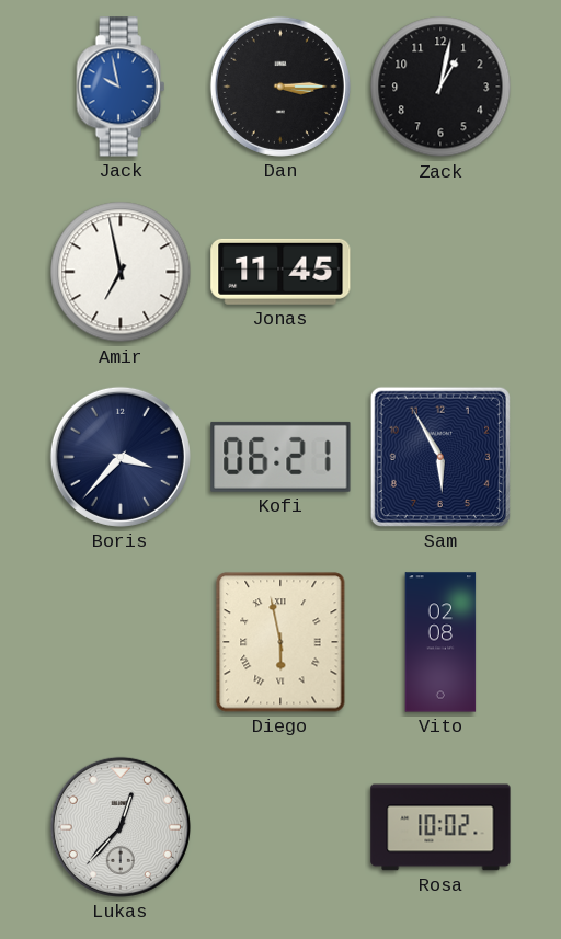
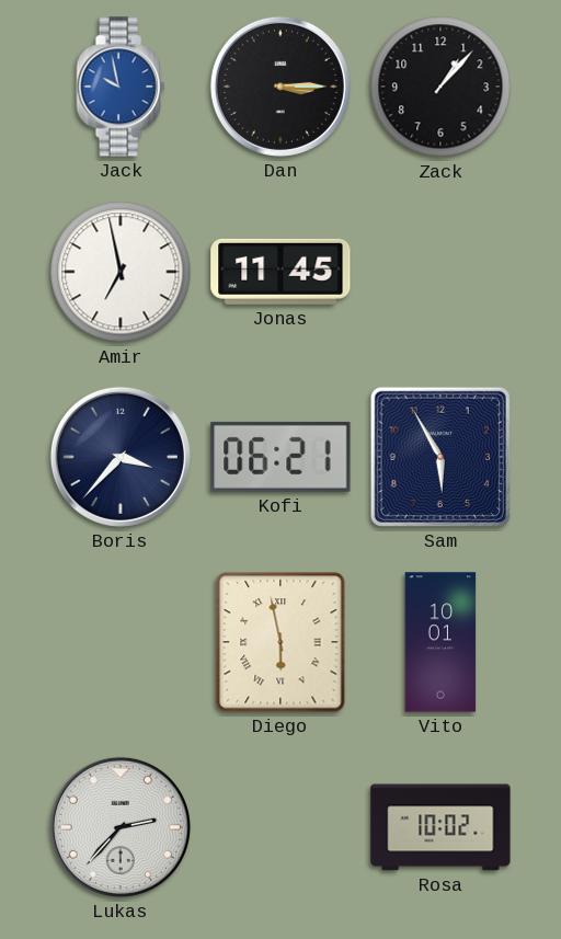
Zack: 1:02 -> 1:07
Vito: 02:08 -> 10:01
Lukas: 12:37 -> 2:37
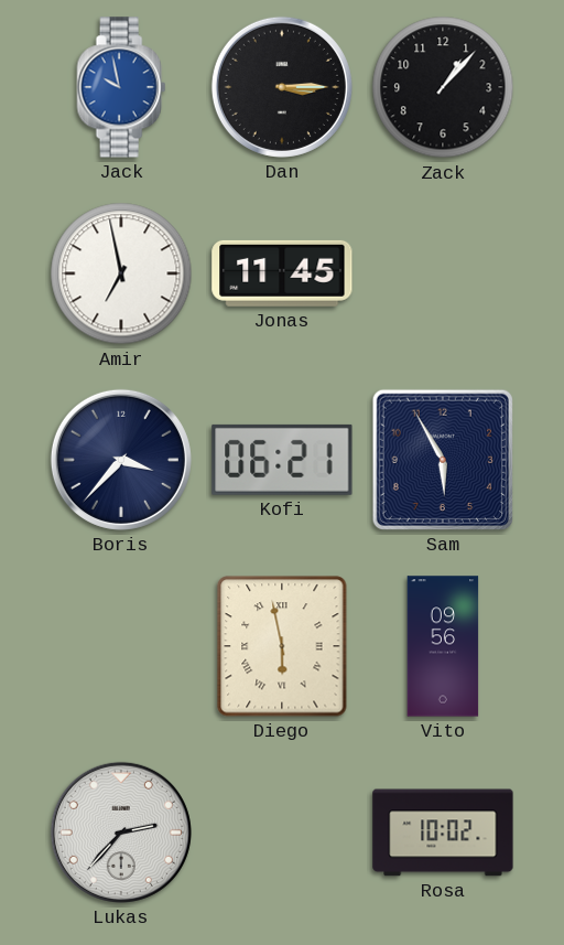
Vito: 10:01 -> 09:56
